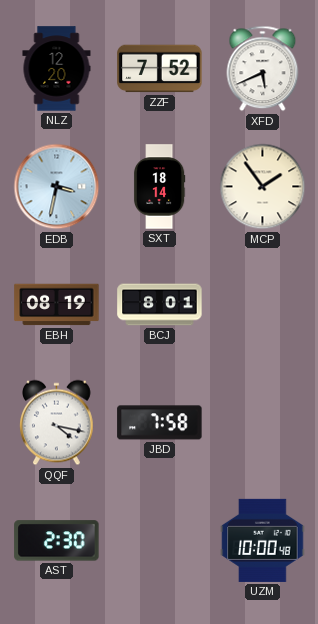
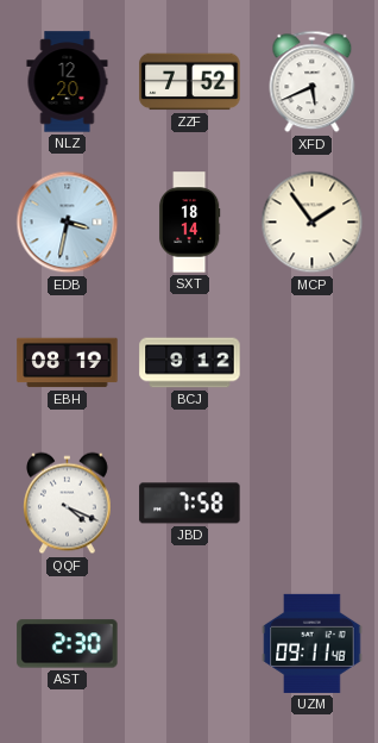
BCJ: 8:01 -> 9:12
QQF: 4:17 -> 4:19
UZM: 10:00 -> 09:11
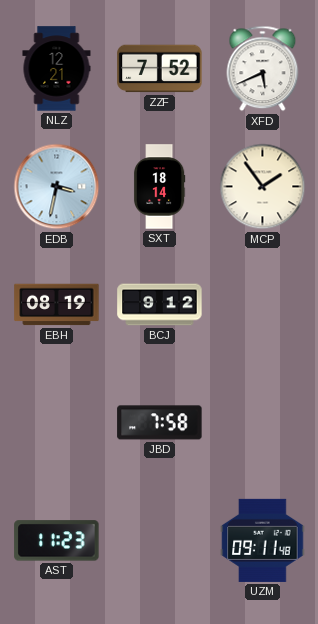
NLZ: 12:20 -> 12:21
QQF: 4:19 -> none
AST: 2:30 -> 11:23
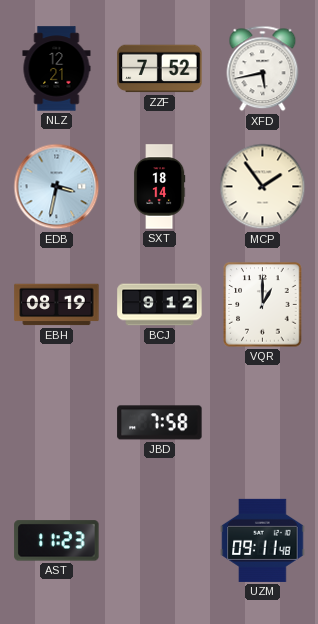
XFD: 5:41 -> 5:43
VQR: none -> 1:00
